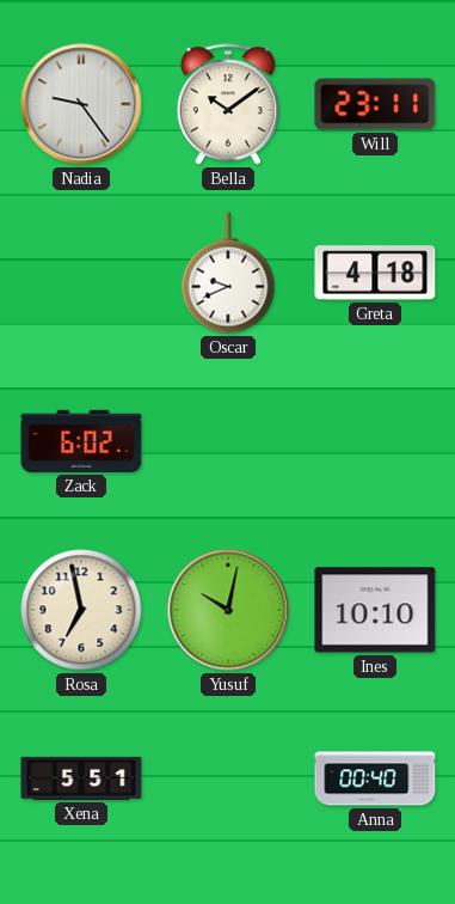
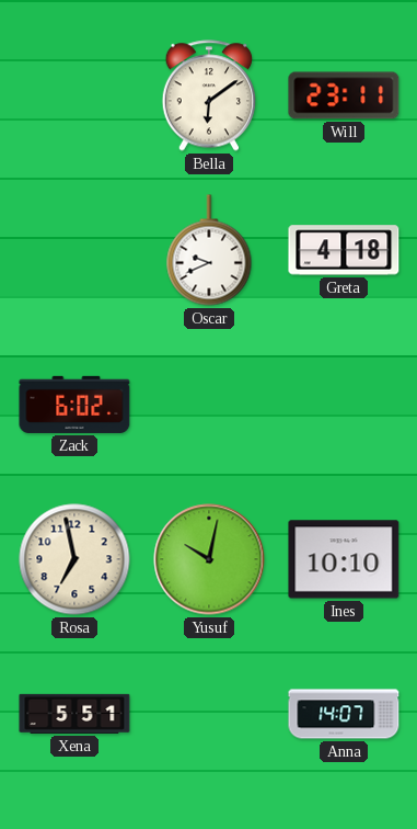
Nadia: 9:24 -> none
Bella: 10:09 -> 6:09
Anna: 00:40 -> 14:07
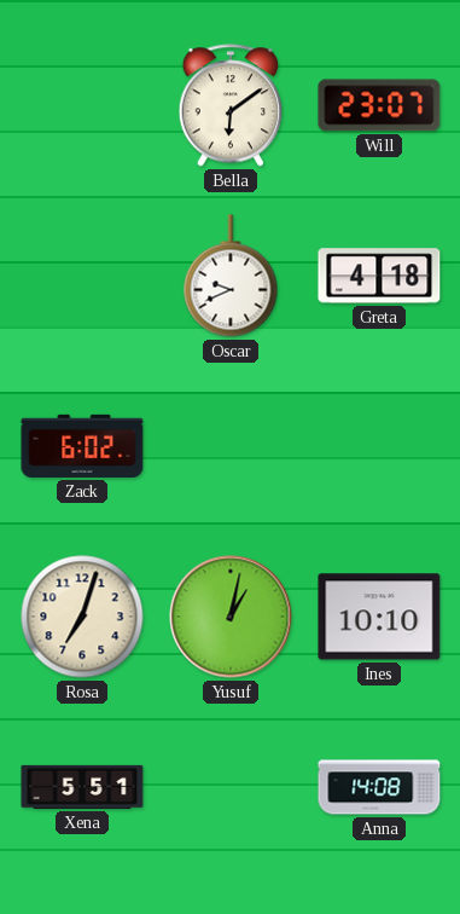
Will: 23:11 -> 23:07
Rosa: 6:58 -> 7:03
Yusuf: 10:02 -> 1:02
Anna: 14:07 -> 14:08
